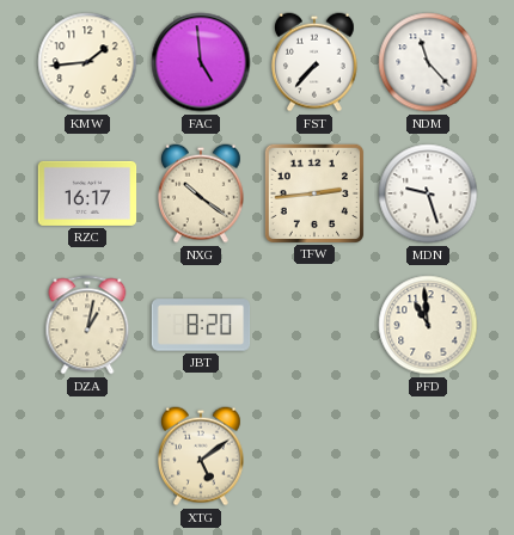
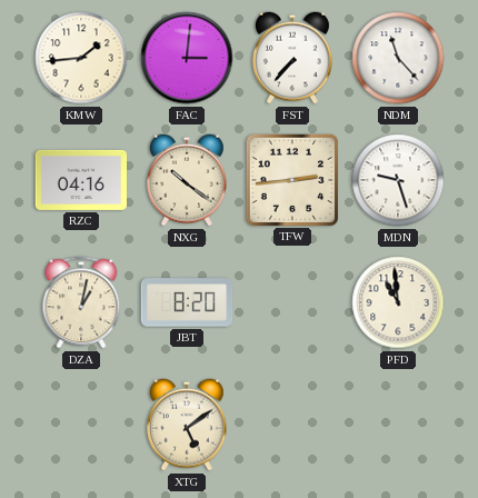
FAC: 4:59 -> 3:01
RZC: 16:17 -> 04:16
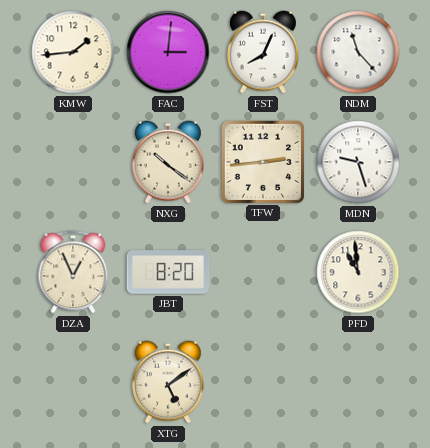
FST: 7:37 -> 8:04
RZC: 04:16 -> none
DZA: 1:02 -> 12:56
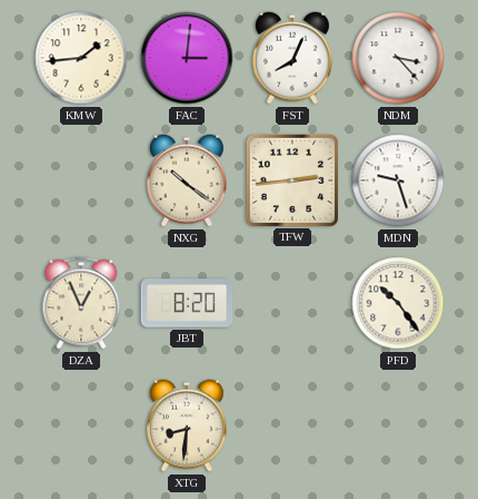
NDM: 11:23 -> 3:23
PFD: 10:59 -> 10:24
XTG: 5:09 -> 8:31
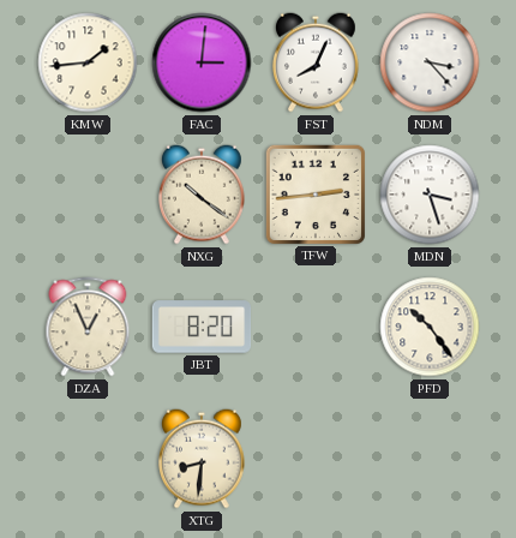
MDN: 9:27 -> 3:27
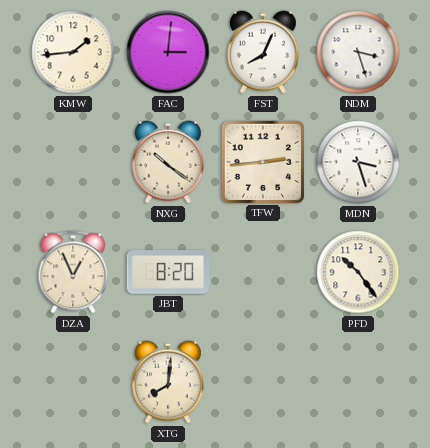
NDM: 3:23 -> 3:27
XTG: 8:31 -> 8:01
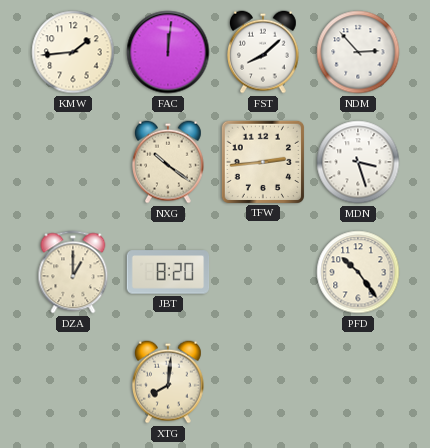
FAC: 3:01 -> 12:01
FST: 8:04 -> 8:08
NDM: 3:27 -> 2:53
DZA: 12:56 -> 1:00
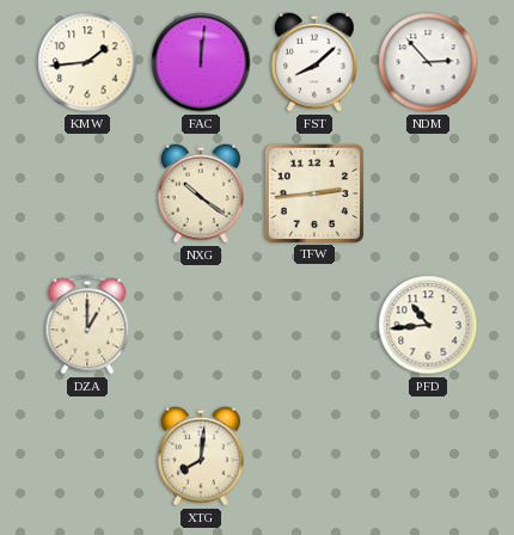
MDN: 3:27 -> none
JBT: 8:20 -> none
PFD: 10:24 -> 10:44
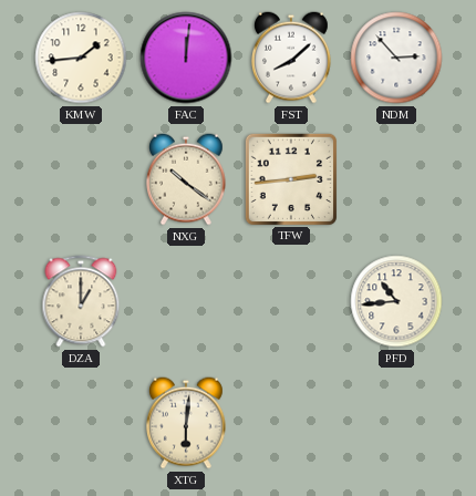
XTG: 8:01 -> 6:01
